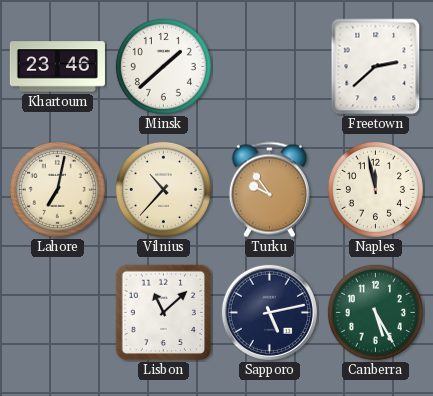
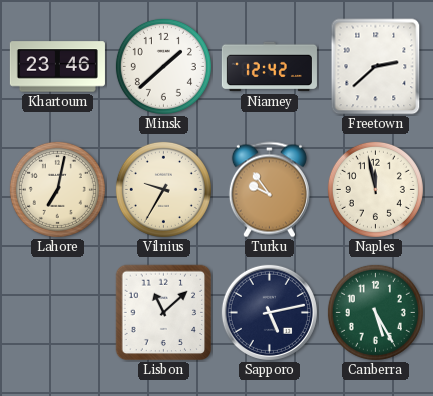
Niamey: none -> 12:42
Vilnius: 10:37 -> 9:35
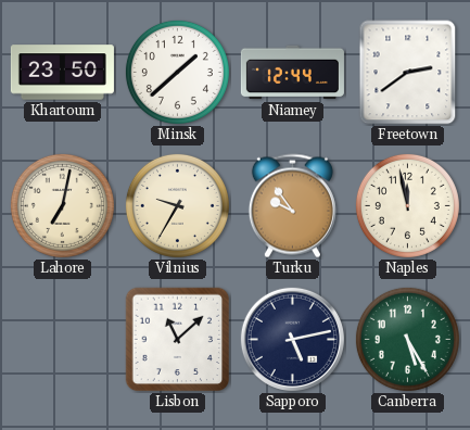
Khartoum: 23:46 -> 23:50
Niamey: 12:42 -> 12:44
Freetown: 2:38 -> 2:39
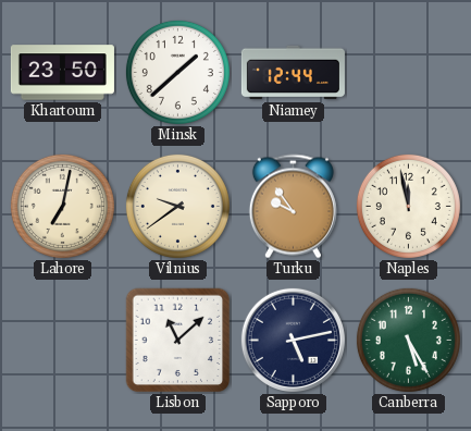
Freetown: 2:39 -> none
Vilnius: 9:35 -> 9:39
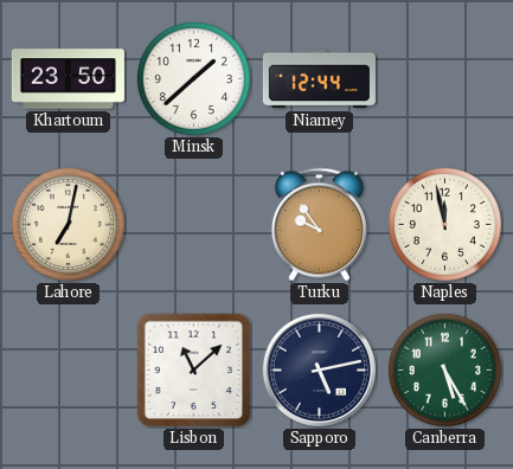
Vilnius: 9:39 -> none
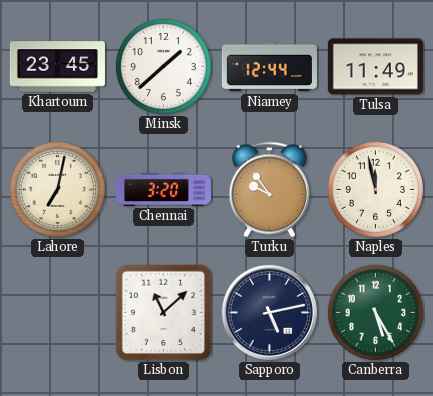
Khartoum: 23:50 -> 23:45
Tulsa: none -> 11:49
Chennai: none -> 3:20
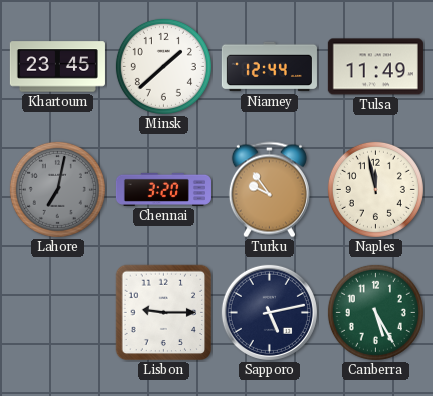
Lahore dial: cream -> grey
Lisbon: 11:08 -> 9:15
